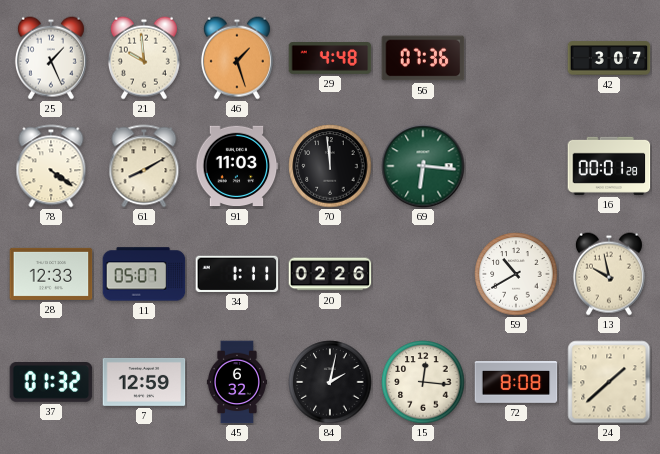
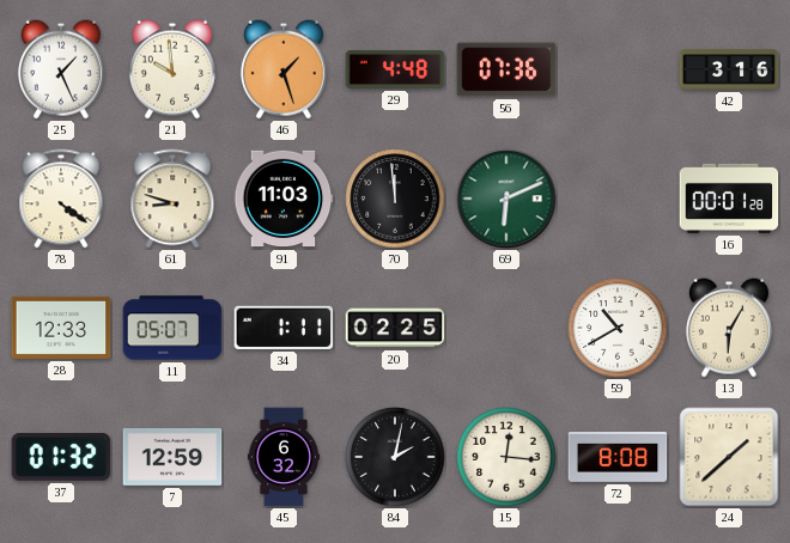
42: 3:07 -> 3:16
61: 8:10 -> 8:48
69: 6:16 -> 6:11
20: 02:26 -> 02:25
13: 9:58 -> 6:05
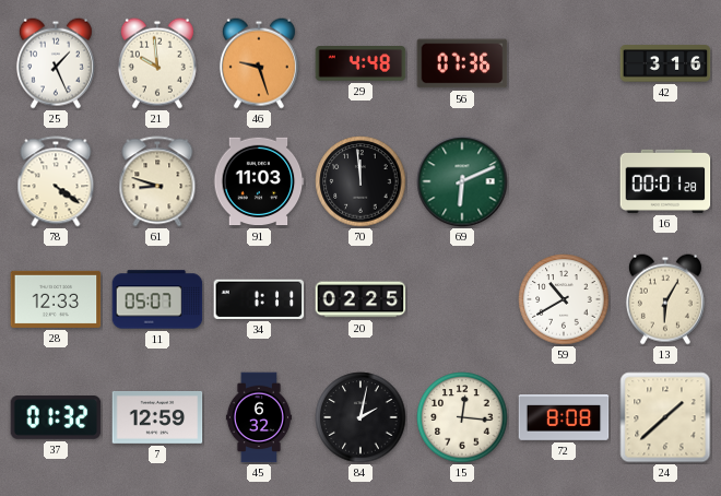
46: 1:27 -> 9:27
